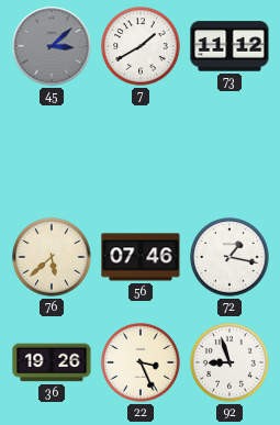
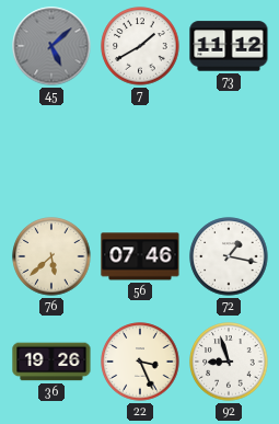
45: 3:08 -> 5:08
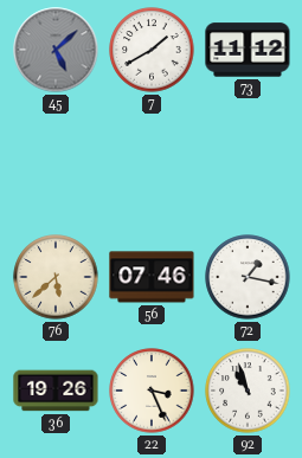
92: 8:57 -> 10:57
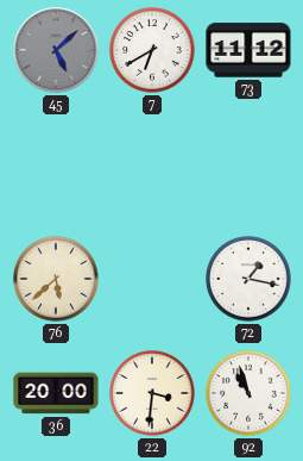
7: 1:40 -> 6:40
56: 07:46 -> none
36: 19:26 -> 20:00
22: 3:26 -> 3:31
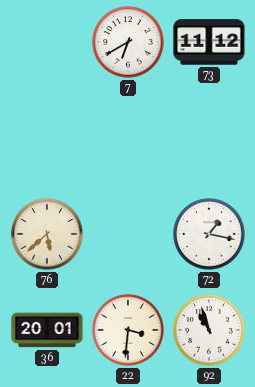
45: 5:08 -> none
36: 20:00 -> 20:01
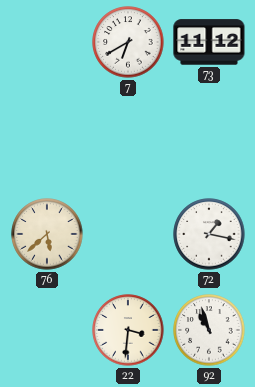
36: 20:01 -> none
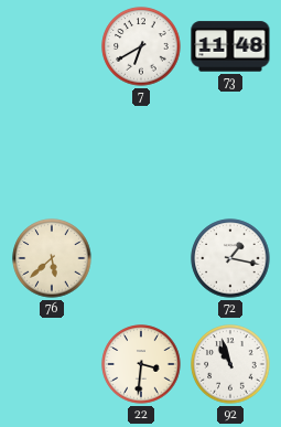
73: 11:12 -> 11:48
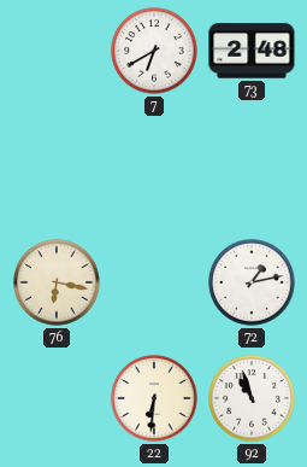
73: 11:48 -> 2:48
76: 5:38 -> 6:17
72: 1:17 -> 1:13
22: 3:31 -> 6:31
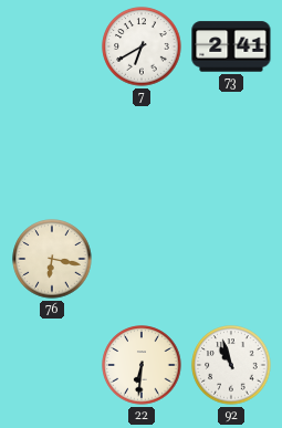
73: 2:48 -> 2:41
72: 1:13 -> none
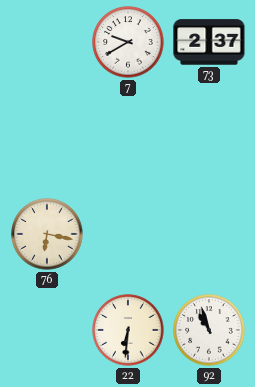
7: 6:40 -> 9:40
73: 2:41 -> 2:37
